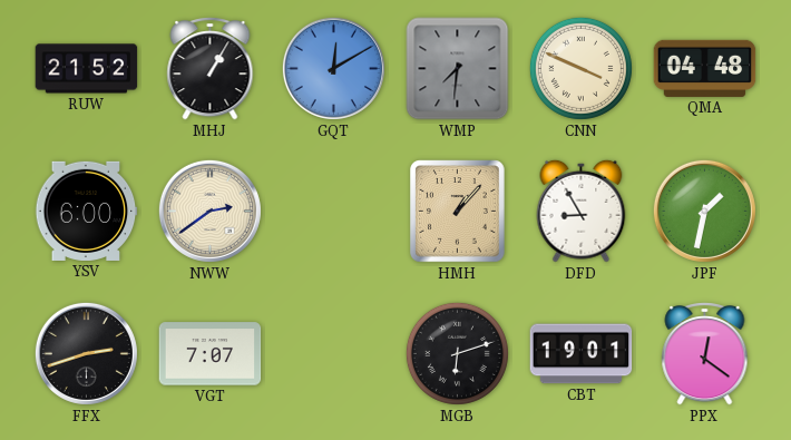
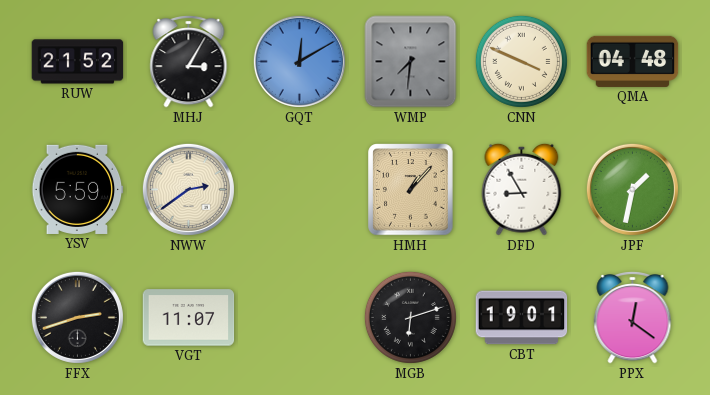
MHJ: 1:05 -> 3:05
YSV: 6:00 -> 5:59
VGT: 7:07 -> 11:07
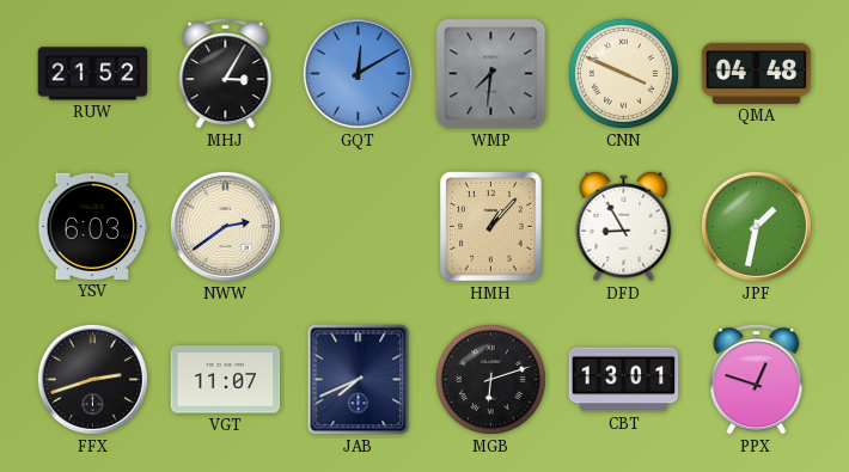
YSV: 5:59 -> 6:03
JAB: none -> 7:41
CBT: 19:01 -> 13:01
PPX: 12:21 -> 12:48
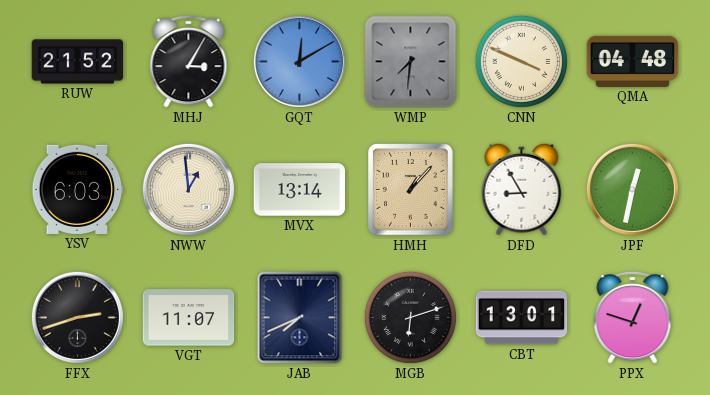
NWW: 2:39 -> 12:59
MVX: none -> 13:14
JPF: 1:32 -> 12:32
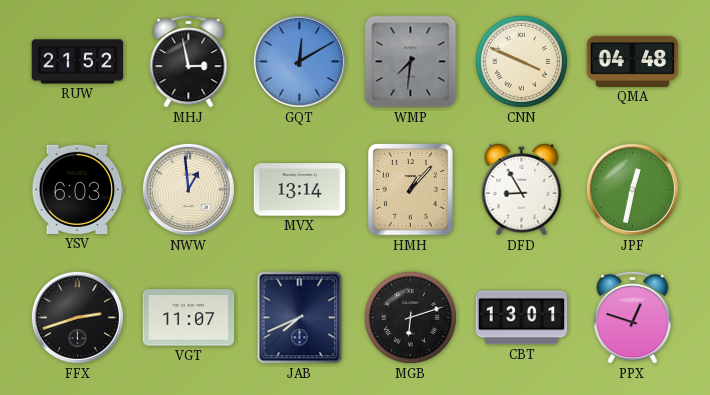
MHJ: 3:05 -> 2:58
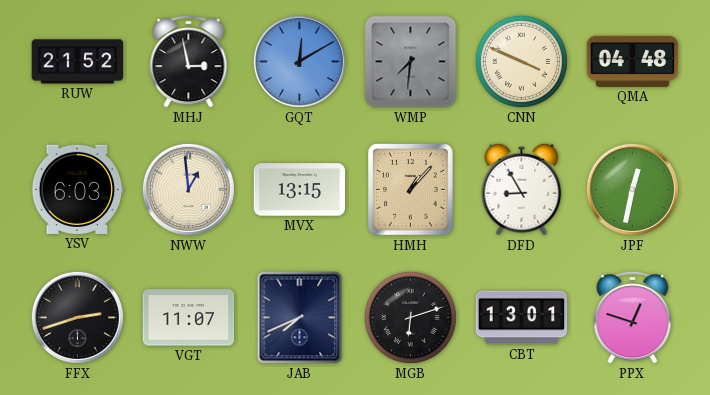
MVX: 13:14 -> 13:15
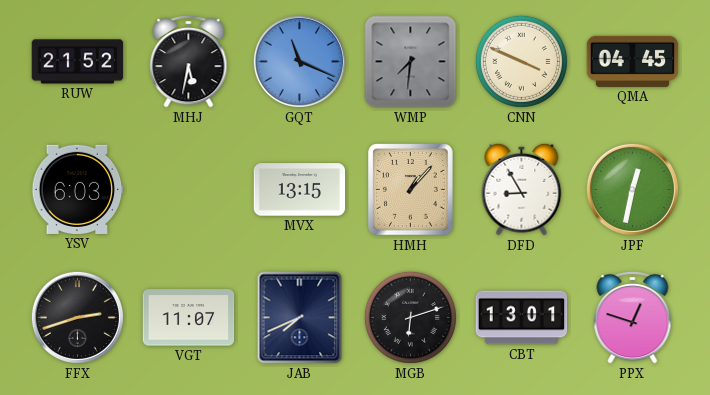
MHJ: 2:58 -> 5:32
GQT: 12:10 -> 11:19
QMA: 04:48 -> 04:45
NWW: 12:59 -> none
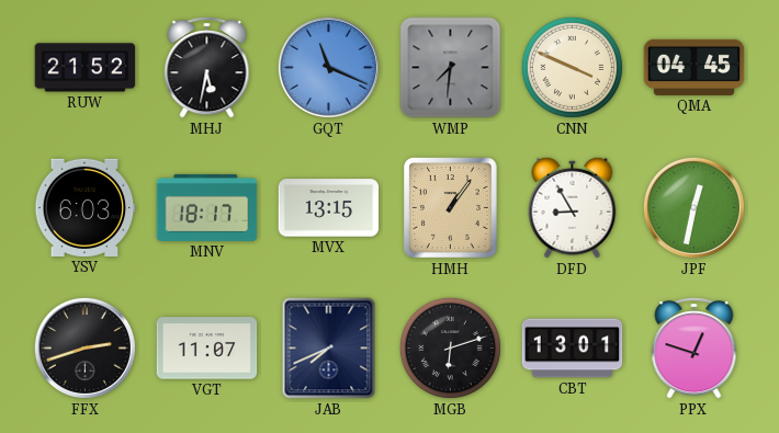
MNV: none -> 18:17
HMH: 1:07 -> 1:06
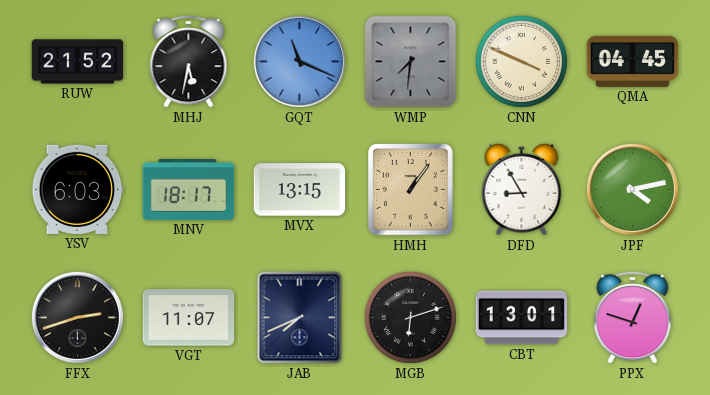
JPF: 12:32 -> 4:13
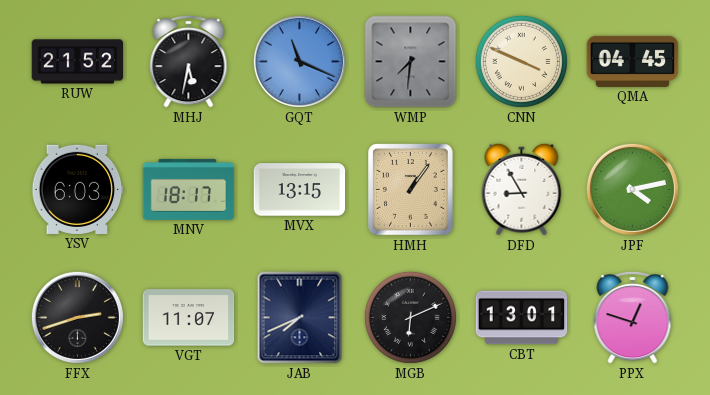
MGB: 6:12 -> 6:11
